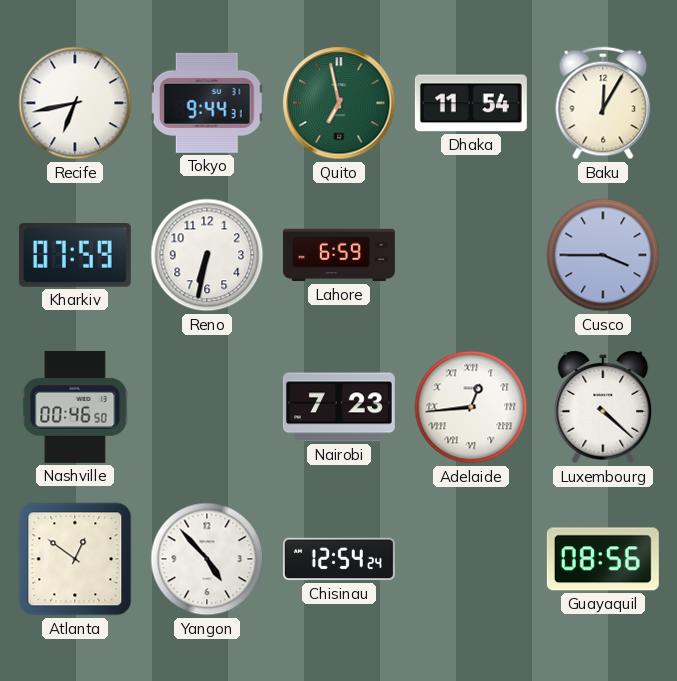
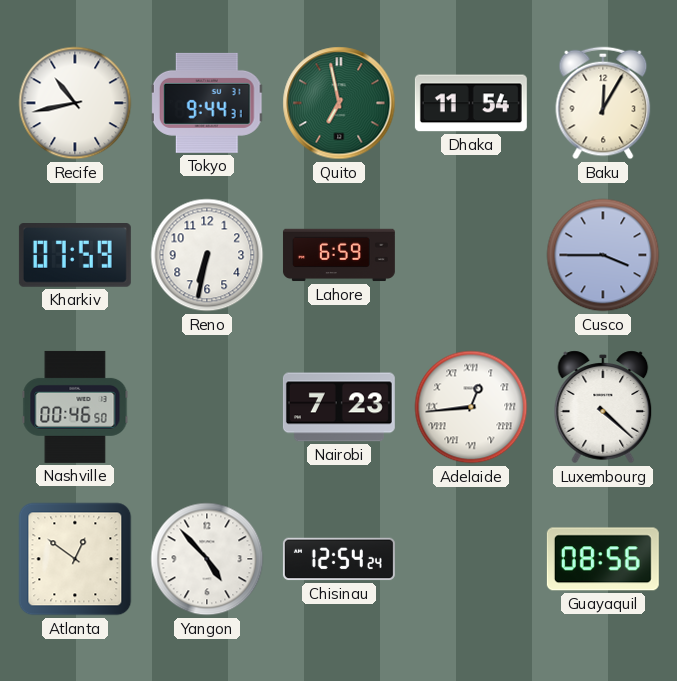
Recife: 6:43 -> 10:43
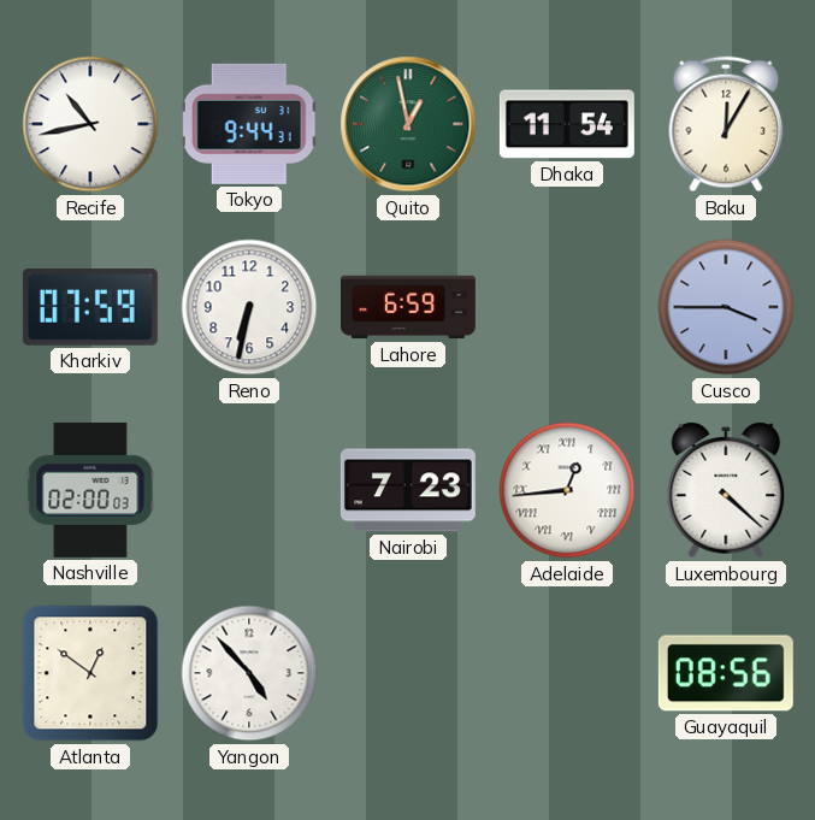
Quito: 6:58 -> 12:58
Nashville: 00:46 -> 02:00
Chisinau: 12:54 -> none
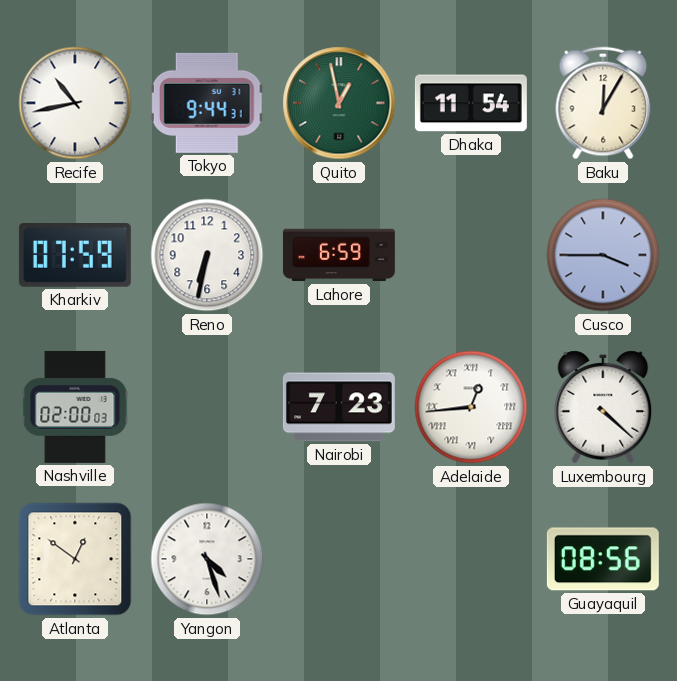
Yangon: 4:53 -> 4:27
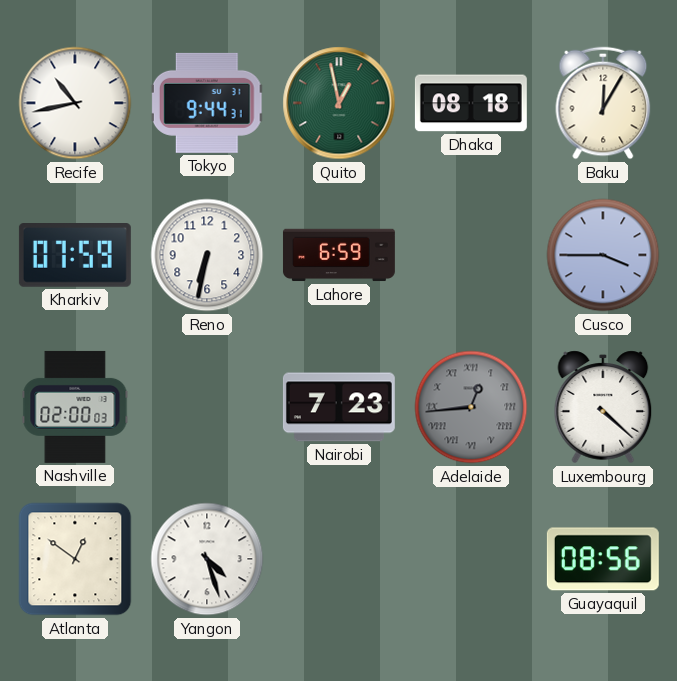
Dhaka: 11:54 -> 08:18
Adelaide dial: white -> grey
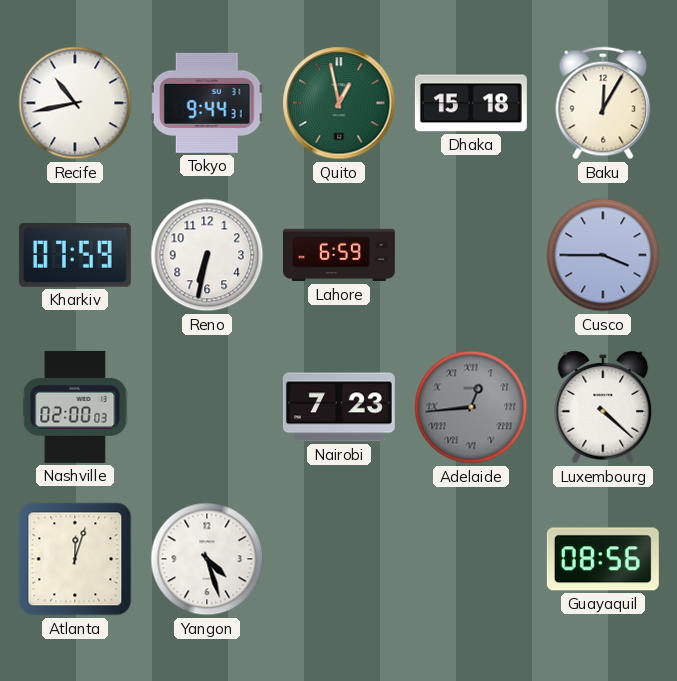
Dhaka: 08:18 -> 15:18
Atlanta: 12:51 -> 12:03
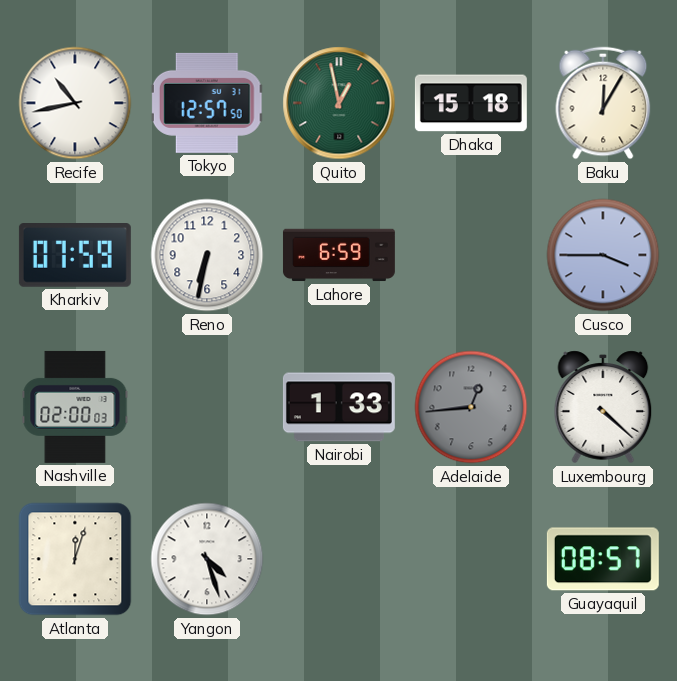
Tokyo: 9:44 -> 12:57
Nairobi: 7:23 -> 1:33
Adelaide numerals: Roman -> Arabic
Guayaquil: 08:56 -> 08:57
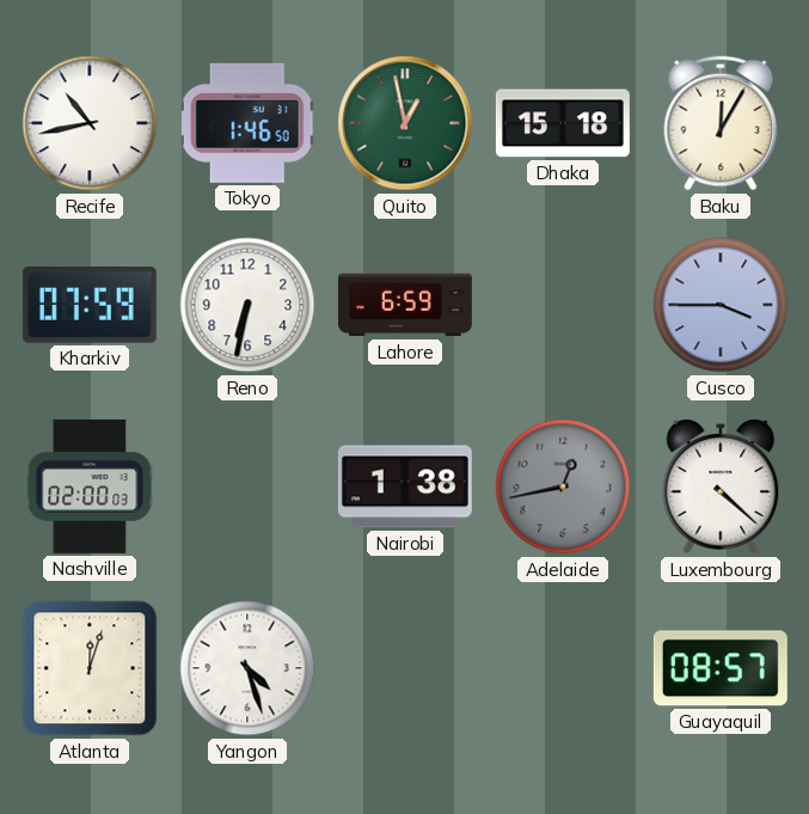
Tokyo: 12:57 -> 1:46
Nairobi: 1:33 -> 1:38
Adelaide: 12:44 -> 12:43
